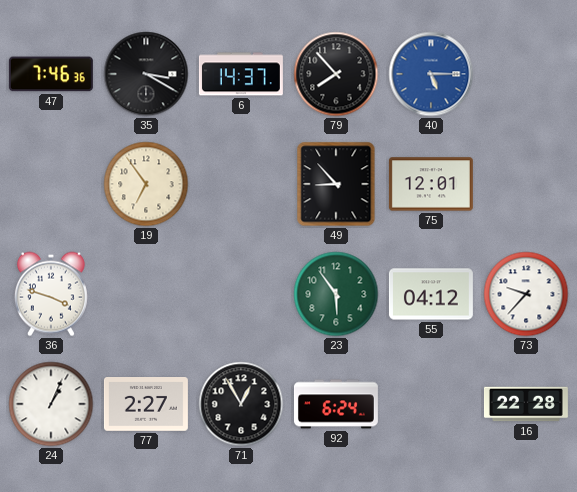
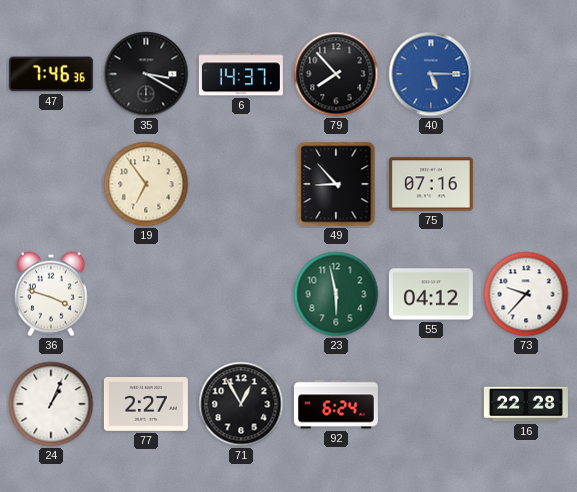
75: 12:01 -> 07:16
23: 5:54 -> 5:58
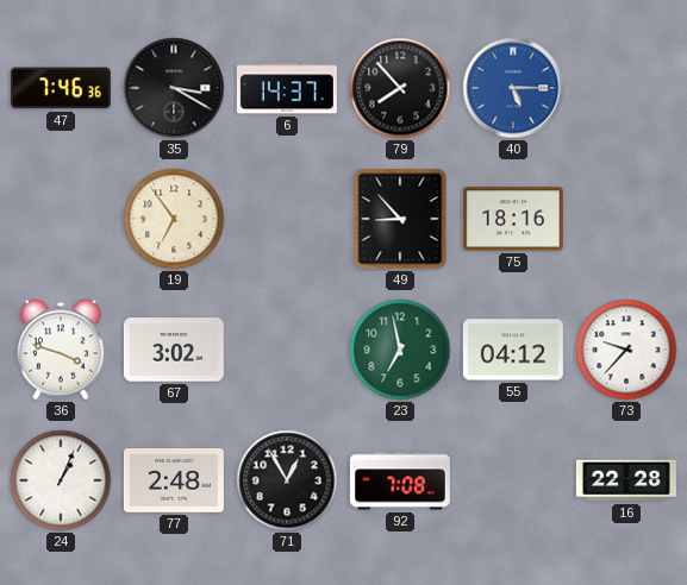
75: 07:16 -> 18:16
67: none -> 3:02
23: 5:58 -> 6:58
77: 2:27 -> 2:48
92: 6:24 -> 7:08
